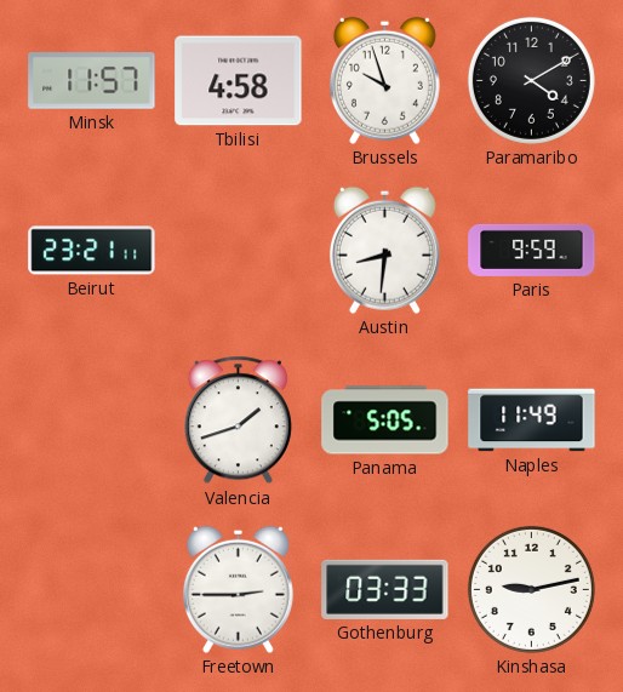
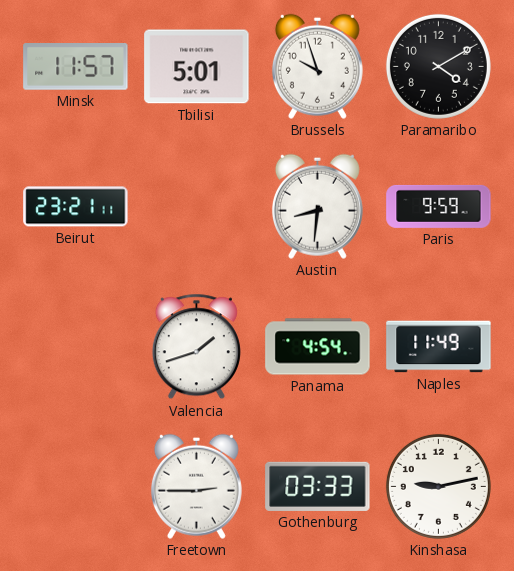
Tbilisi: 4:58 -> 5:01
Panama: 5:05 -> 4:54
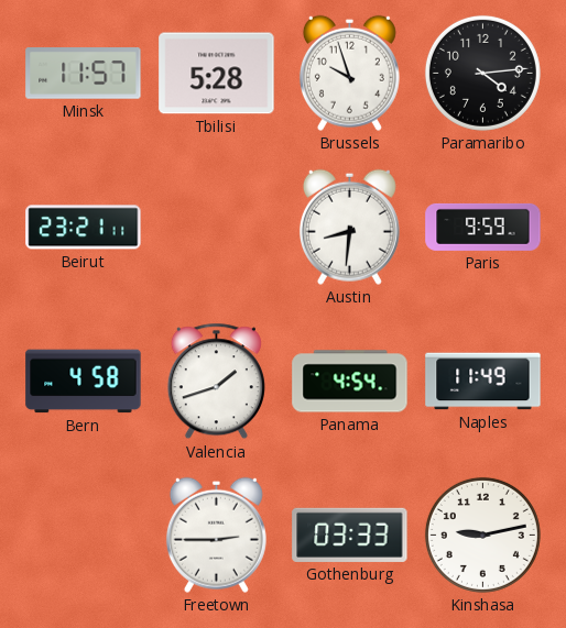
Tbilisi: 5:01 -> 5:28
Paramaribo: 4:10 -> 4:14
Bern: none -> 4:58
